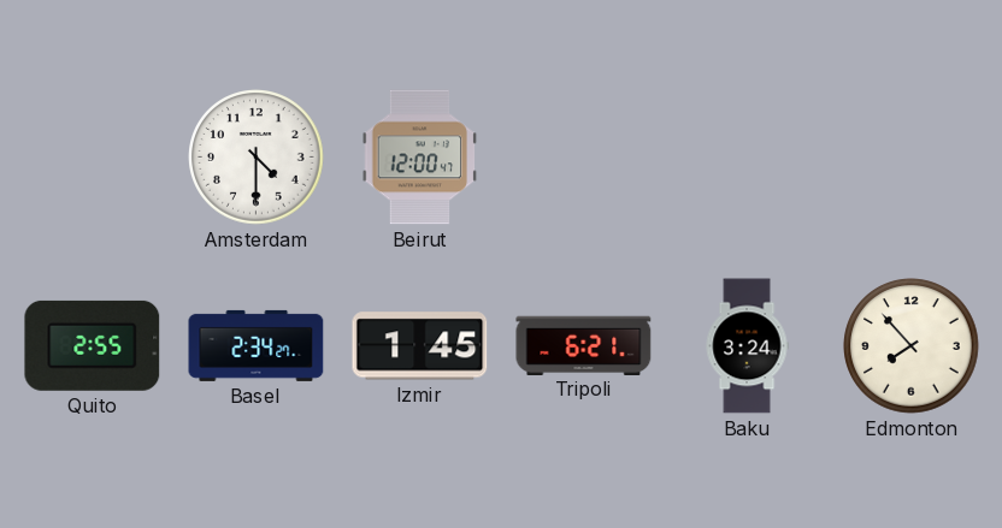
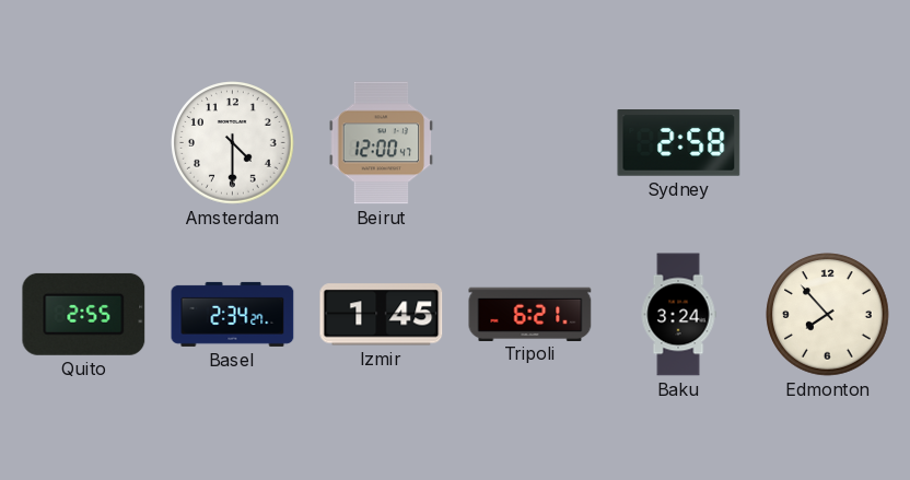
Sydney: none -> 2:58
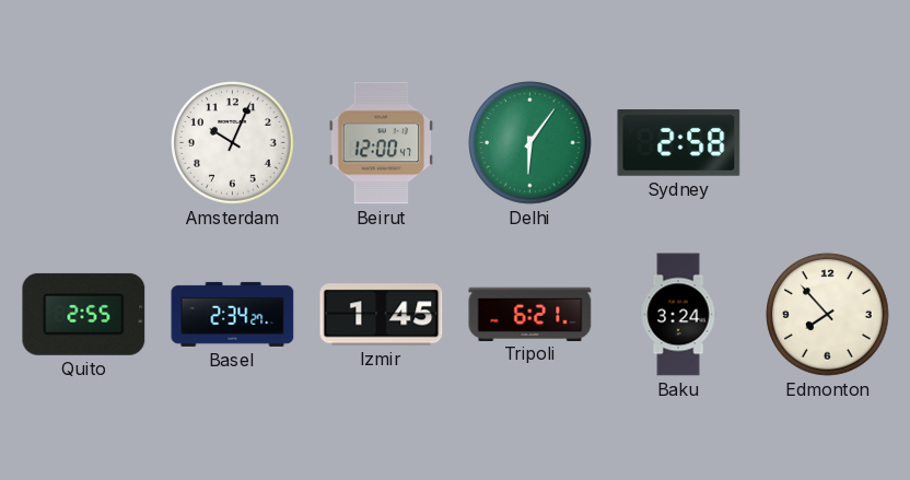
Amsterdam: 4:30 -> 10:04
Delhi: none -> 6:06
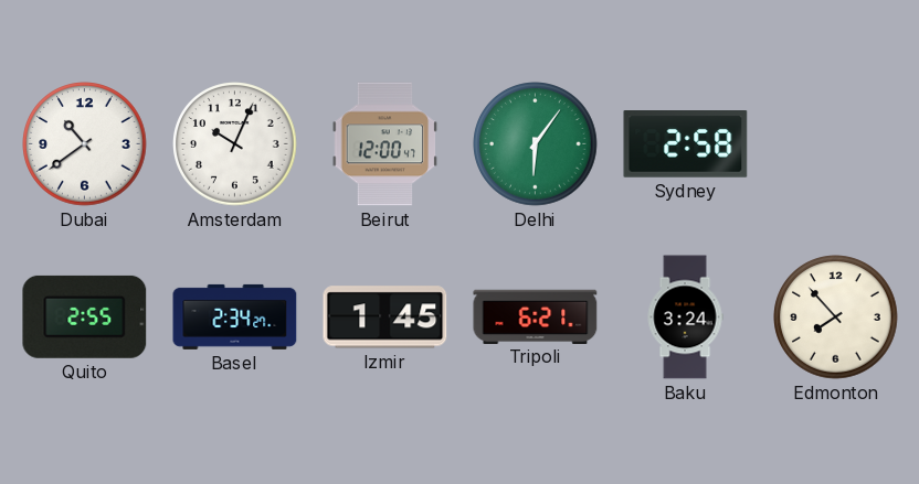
Dubai: none -> 10:39
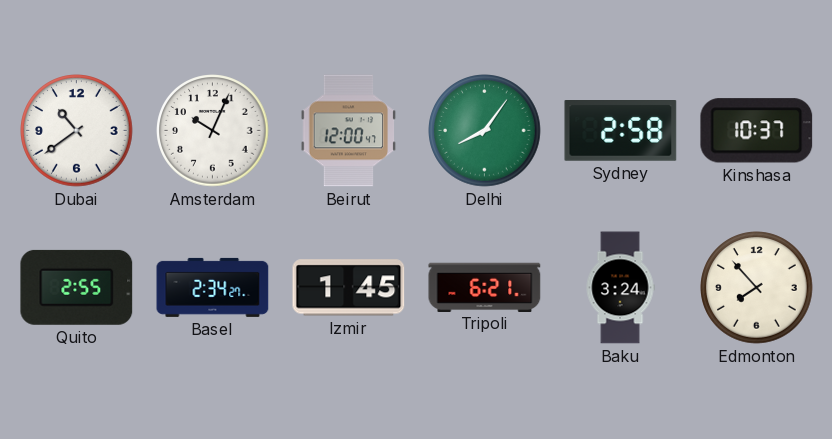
Delhi: 6:06 -> 8:06
Kinshasa: none -> 10:37
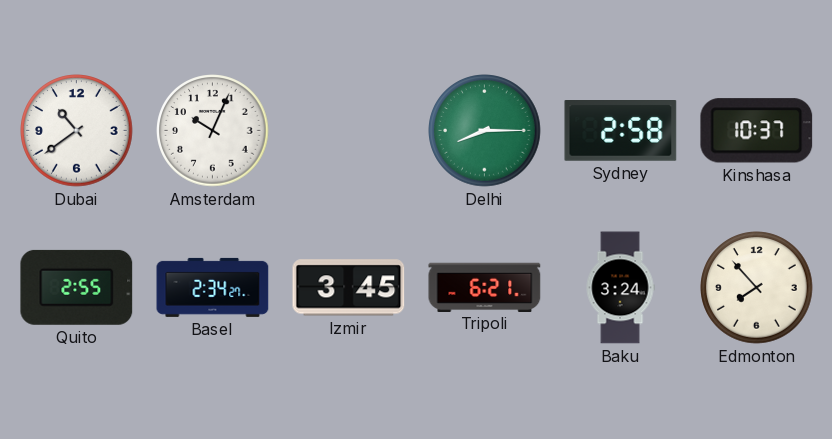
Beirut: 12:00 -> none
Delhi: 8:06 -> 8:15
Izmir: 1:45 -> 3:45
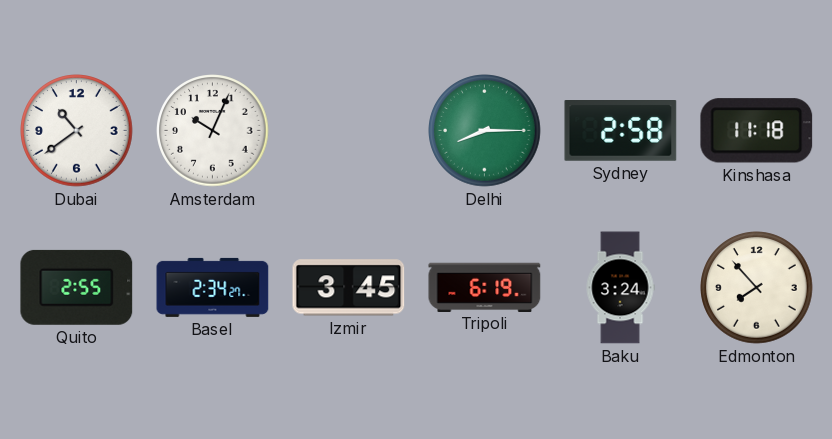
Kinshasa: 10:37 -> 11:18
Tripoli: 6:21 -> 6:19
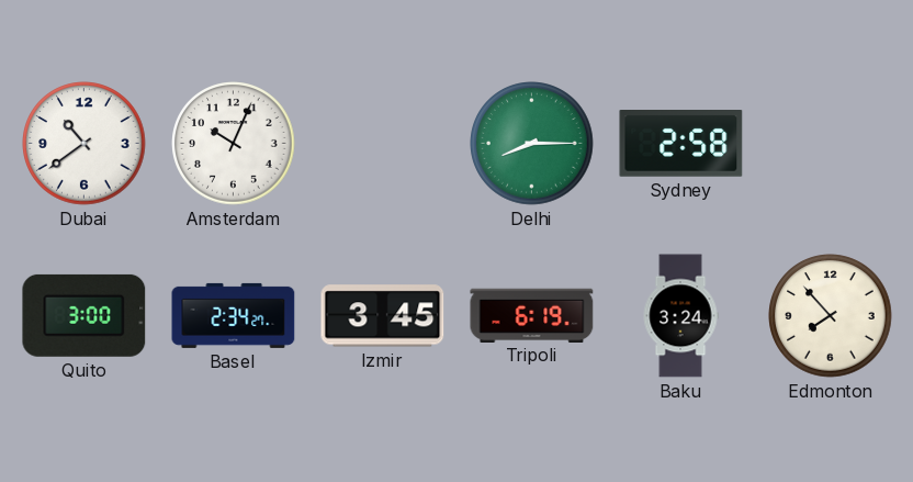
Kinshasa: 11:18 -> none
Quito: 2:55 -> 3:00
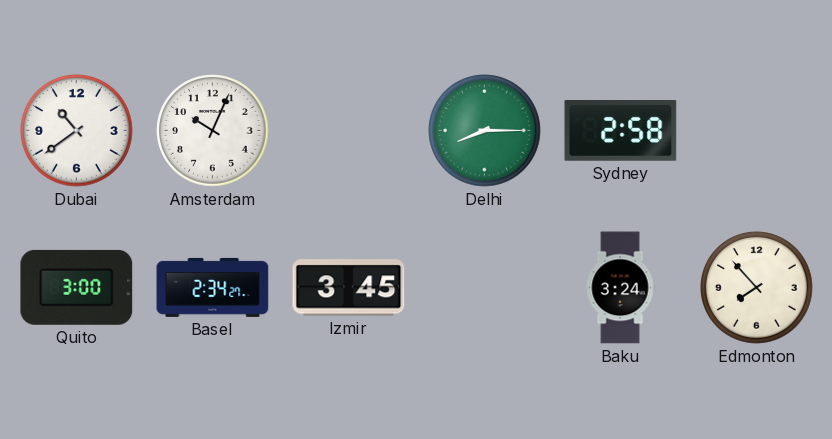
Tripoli: 6:19 -> none
